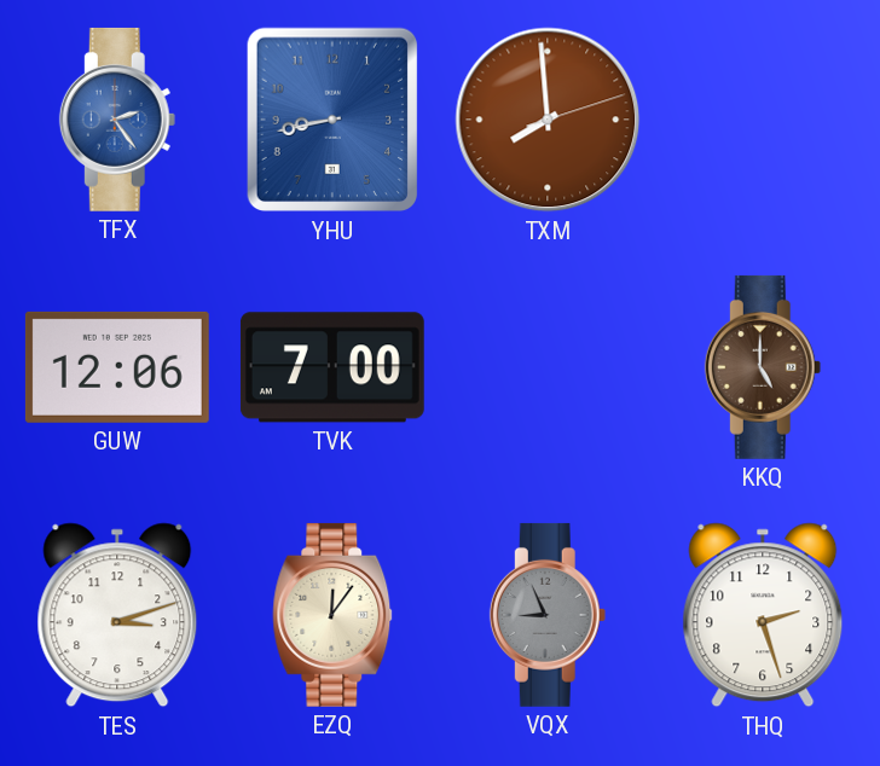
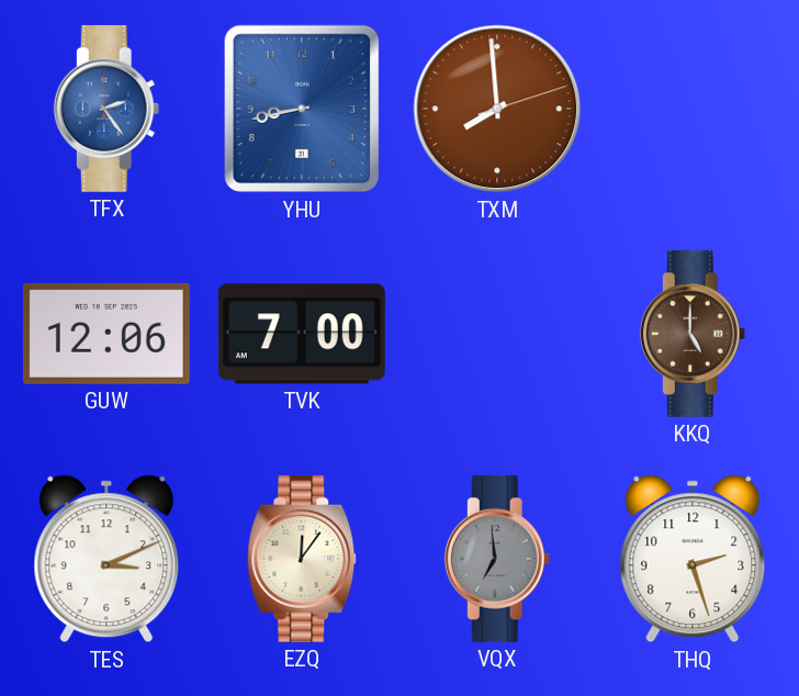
TES: 3:12 -> 3:11
VQX: 8:56 -> 6:59
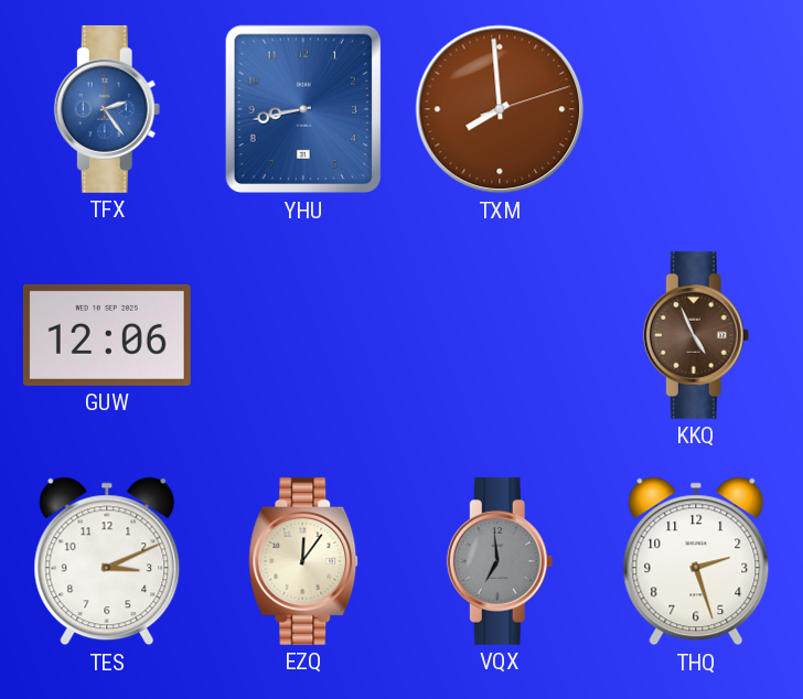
TVK: 7:00 -> none
KKQ: 5:00 -> 4:56
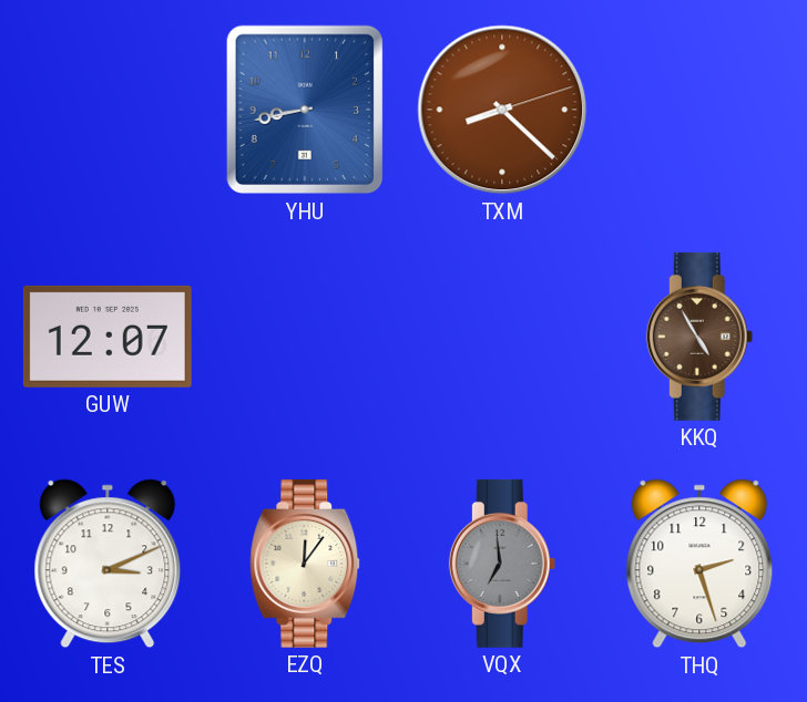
TFX: 2:24 -> none
TXM: 7:59 -> 8:22
GUW: 12:06 -> 12:07
KKQ: 4:56 -> 4:55
